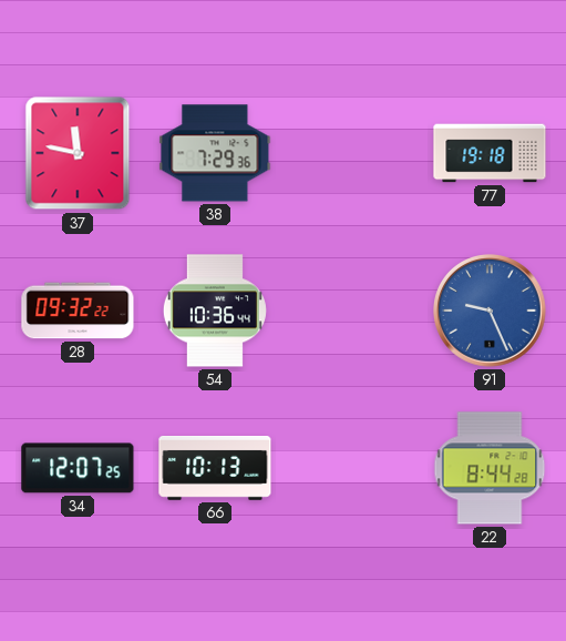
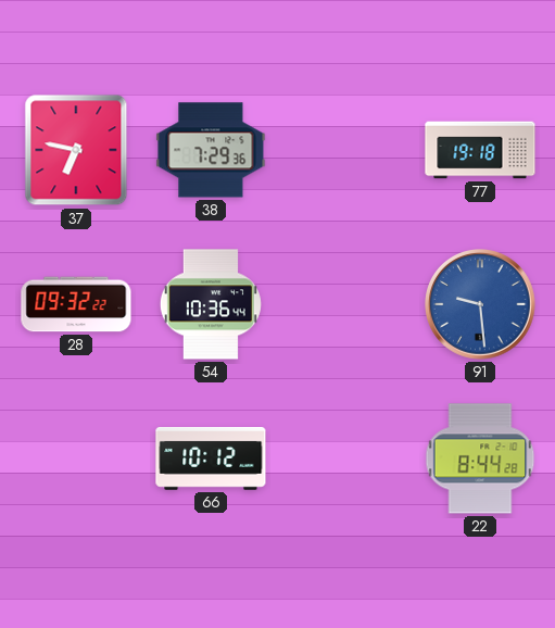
37: 11:47 -> 6:47
91: 9:26 -> 9:29
34: 12:07 -> none
66: 10:13 -> 10:12
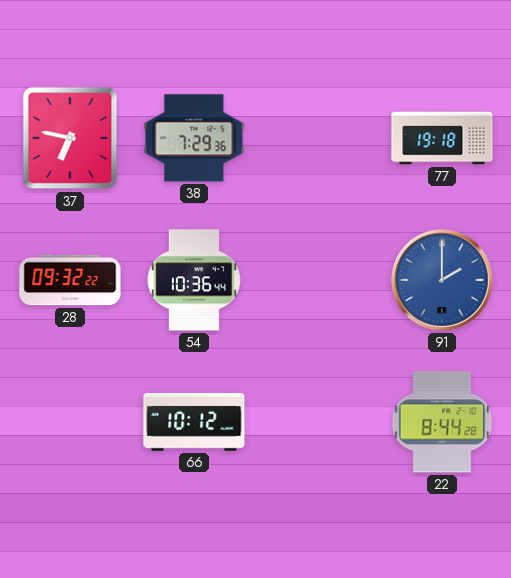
91: 9:29 -> 2:00
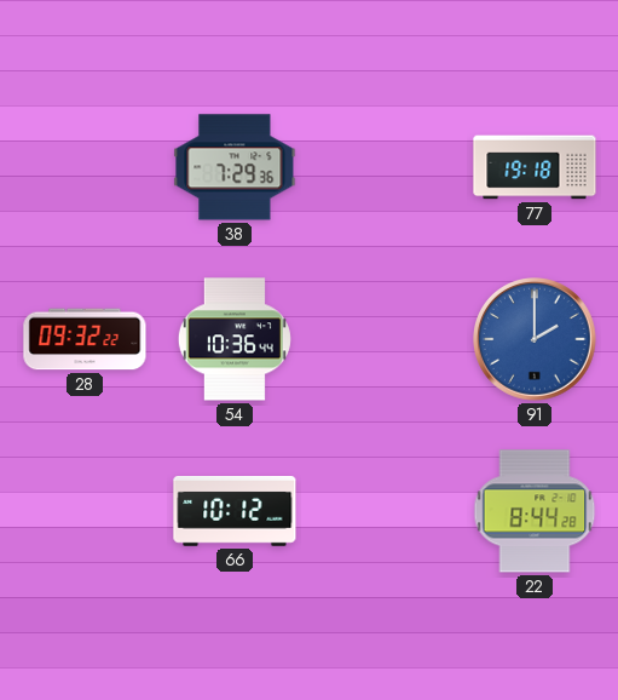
37: 6:47 -> none
